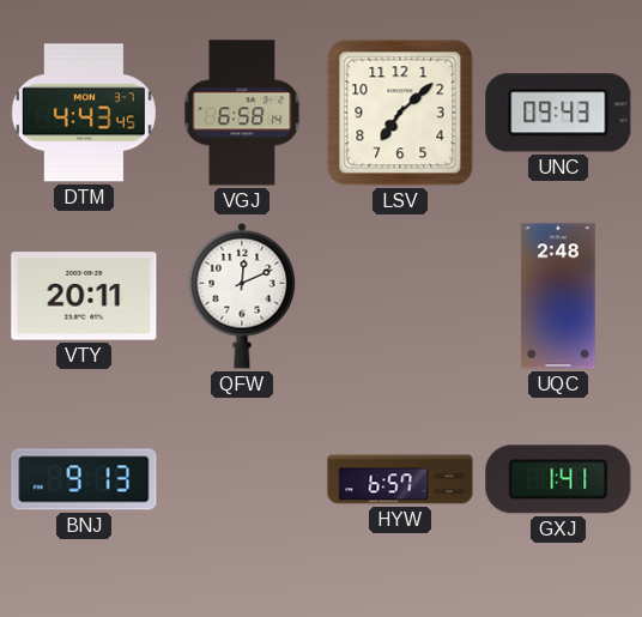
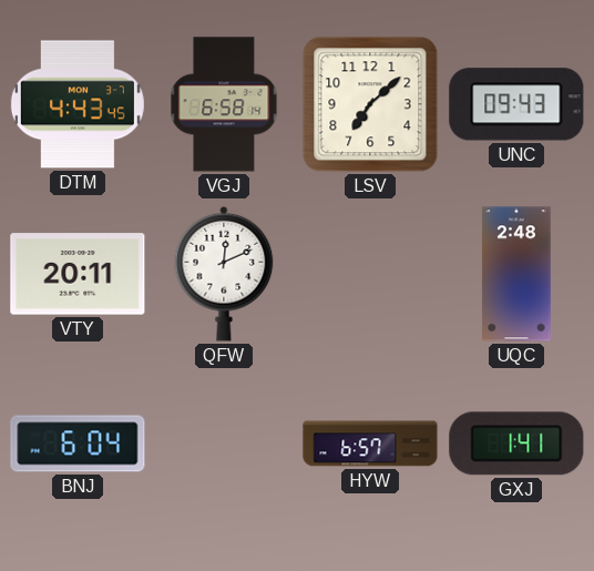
BNJ: 9:13 -> 6:04
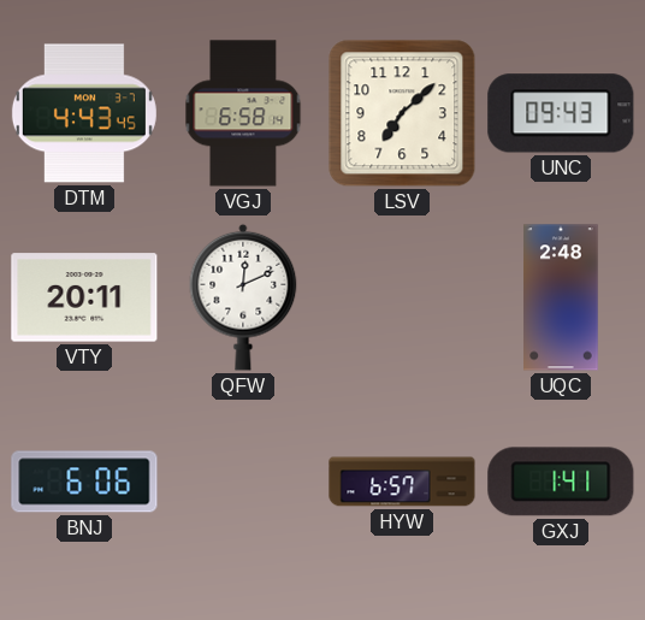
BNJ: 6:04 -> 6:06
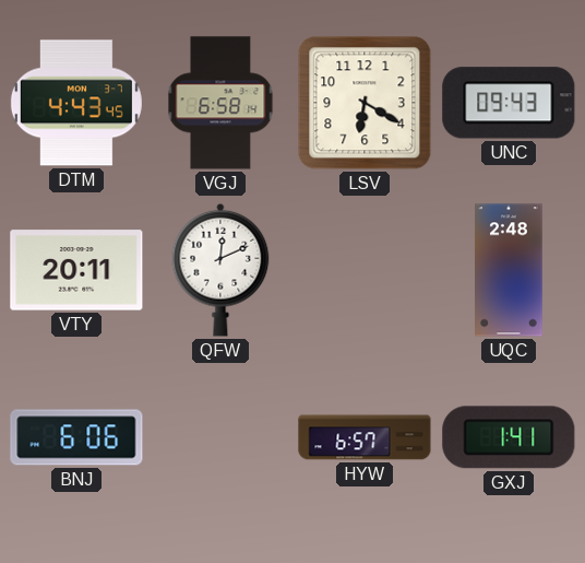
LSV: 7:08 -> 6:20
